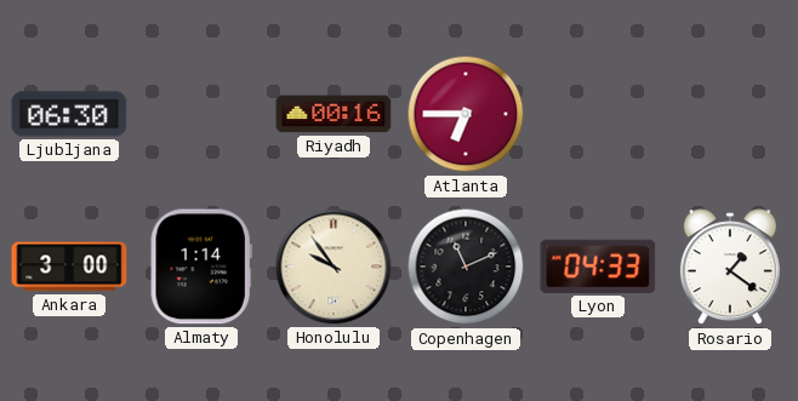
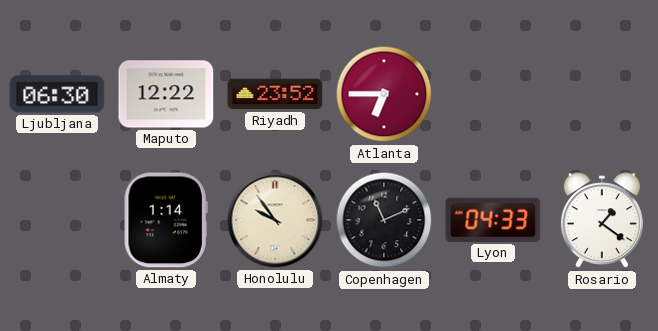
Maputo: none -> 12:22
Riyadh: 00:16 -> 23:52
Ankara: 3:00 -> none
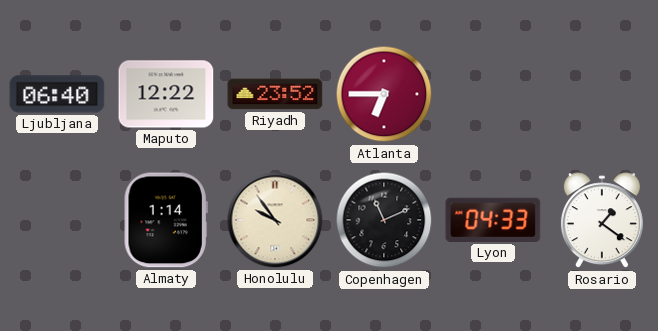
Ljubljana: 06:30 -> 06:40
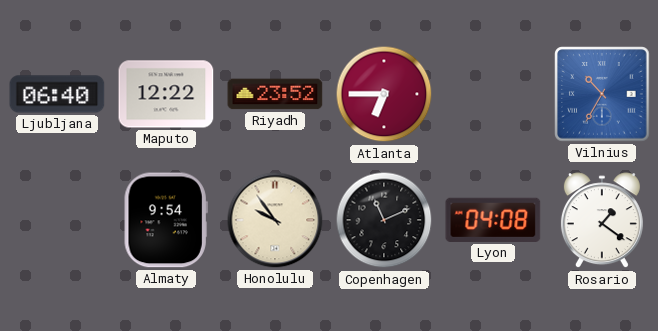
Vilnius: none -> 10:35
Almaty: 1:14 -> 9:54
Lyon: 04:33 -> 04:08
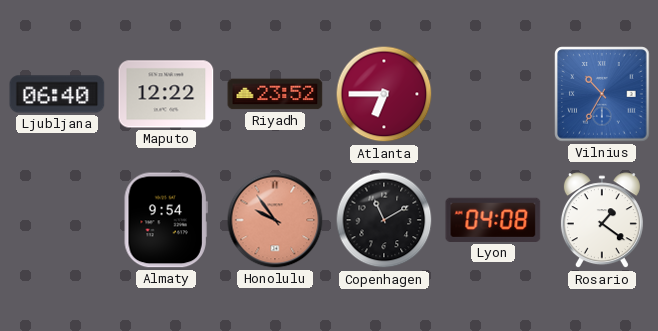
Honolulu dial: cream -> salmon
Copenhagen: 11:11 -> 11:10
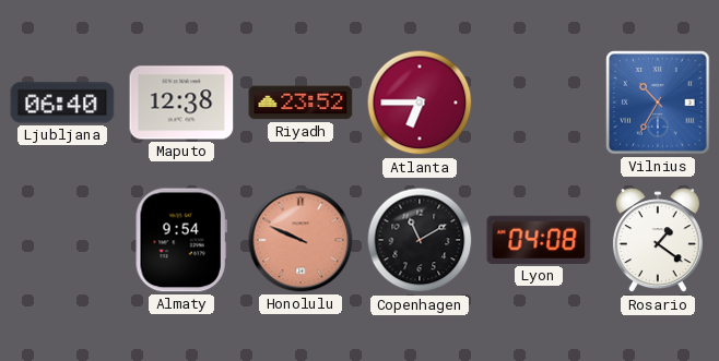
Maputo: 12:22 -> 12:38
Honolulu: 9:54 -> 9:49
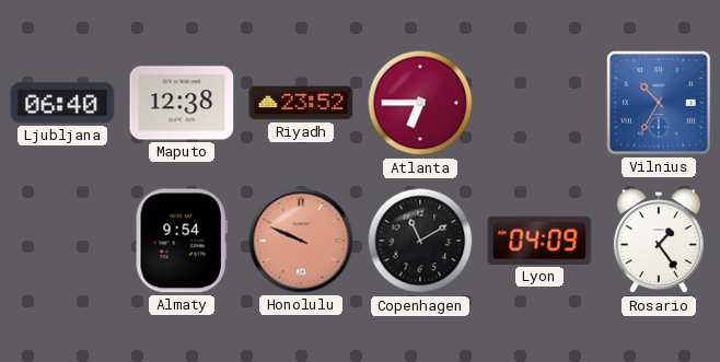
Lyon: 04:08 -> 04:09
Rosario: 1:21 -> 1:24
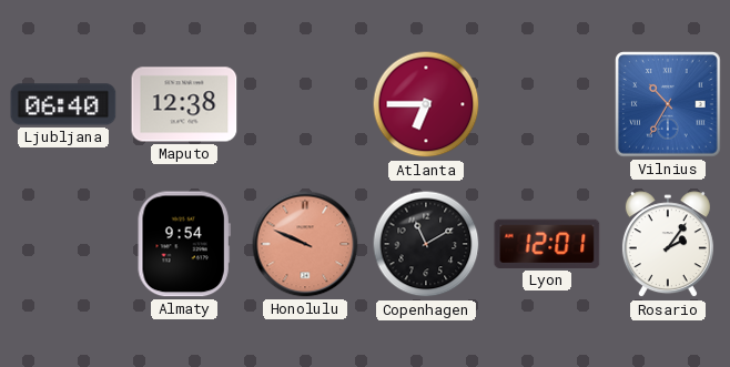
Riyadh: 23:52 -> none
Lyon: 04:09 -> 12:01
Rosario: 1:24 -> 2:06
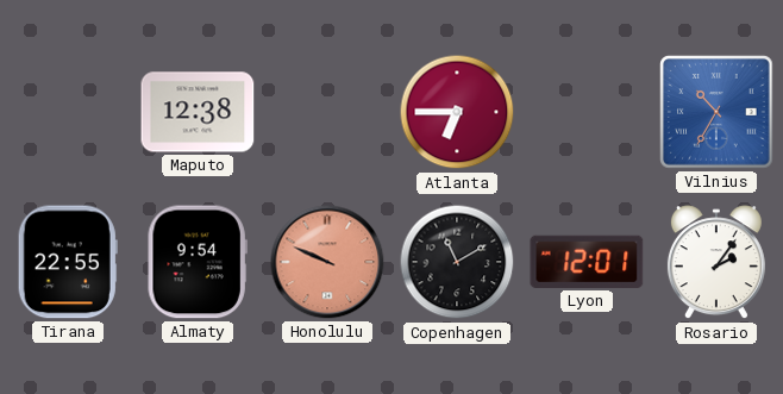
Ljubljana: 06:40 -> none
Tirana: none -> 22:55
